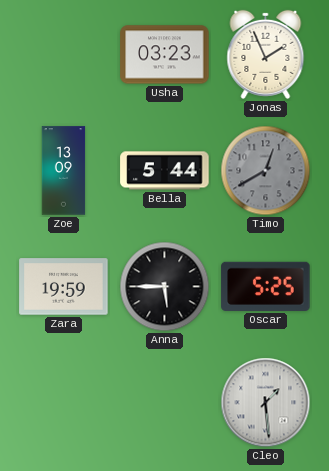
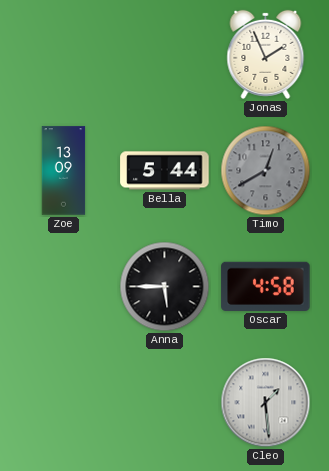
Usha: 03:23 -> none
Zara: 19:59 -> none
Oscar: 5:25 -> 4:58
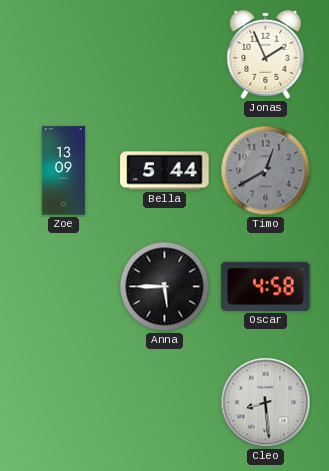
Cleo: 1:29 -> 8:29
